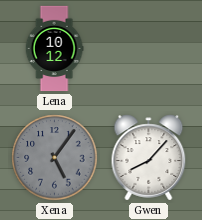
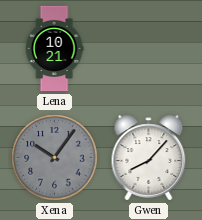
Lena: 10:12 -> 10:21
Xena: 5:06 -> 10:06
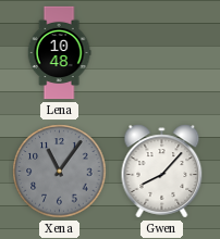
Lena: 10:21 -> 10:48
Xena: 10:06 -> 11:06
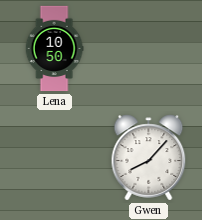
Lena: 10:48 -> 10:50
Xena: 11:06 -> none
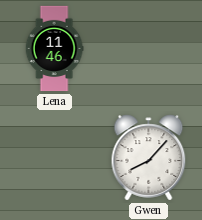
Lena: 10:50 -> 11:46
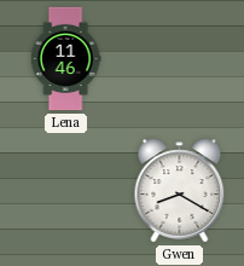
Gwen: 8:07 -> 8:20
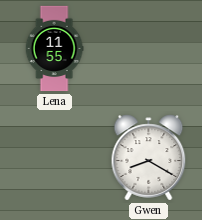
Lena: 11:46 -> 11:55
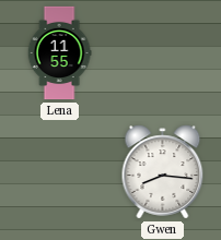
Gwen: 8:20 -> 8:16
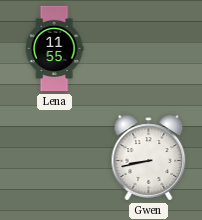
Gwen: 8:16 -> 8:43
